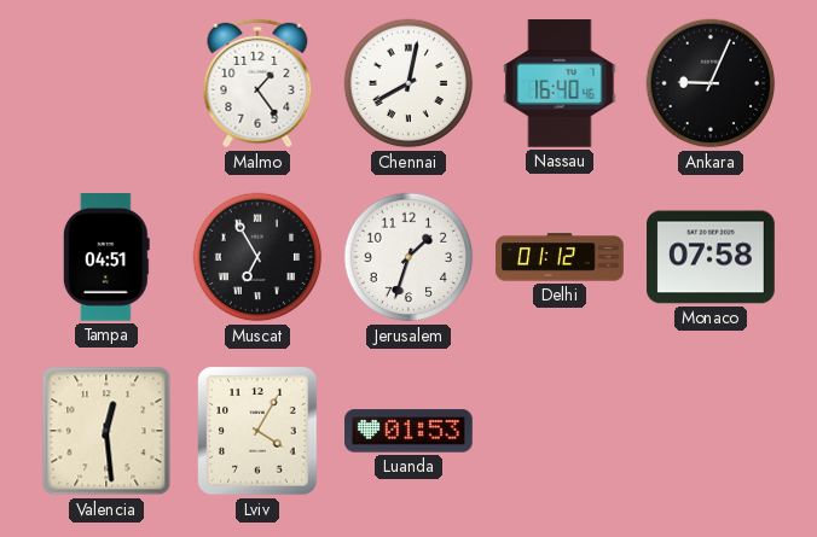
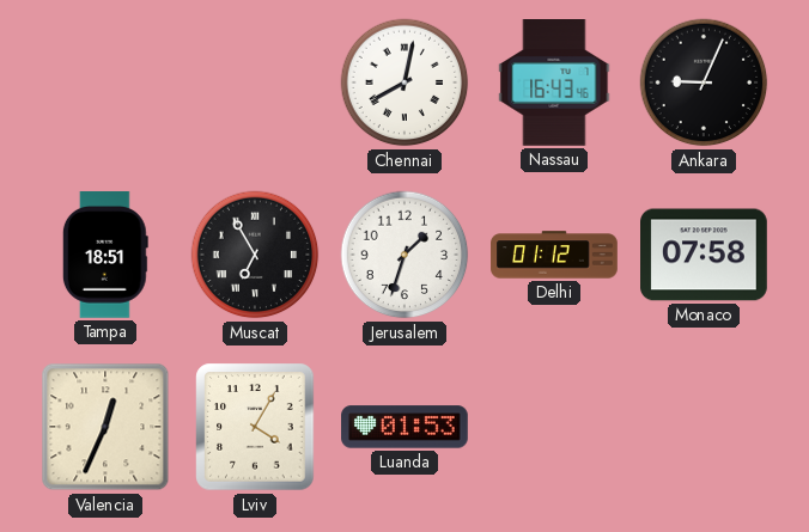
Malmo: 1:24 -> none
Nassau: 16:40 -> 16:43
Tampa: 04:51 -> 18:51
Valencia: 12:29 -> 12:34
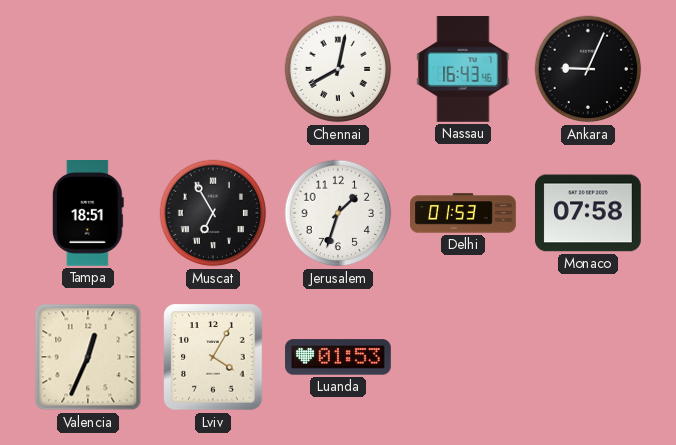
Delhi: 01:12 -> 01:53
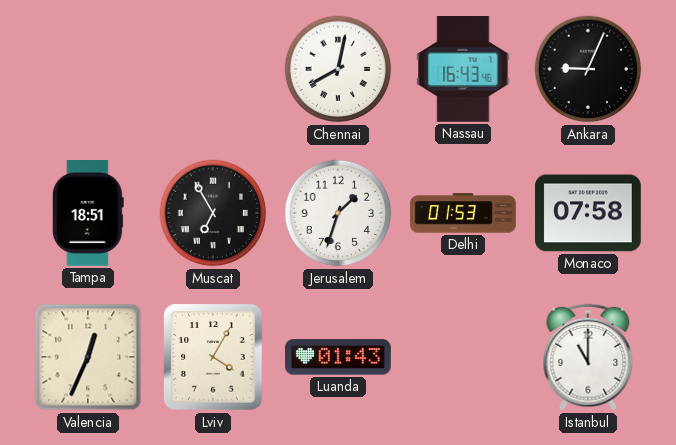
Luanda: 01:53 -> 01:43
Istanbul: none -> 11:00
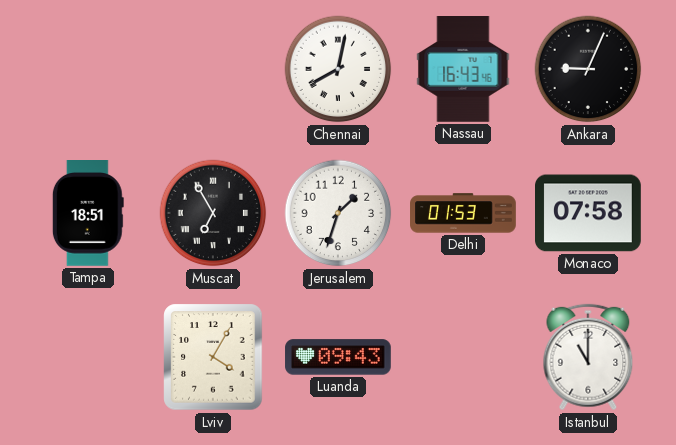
Valencia: 12:34 -> none
Luanda: 01:43 -> 09:43
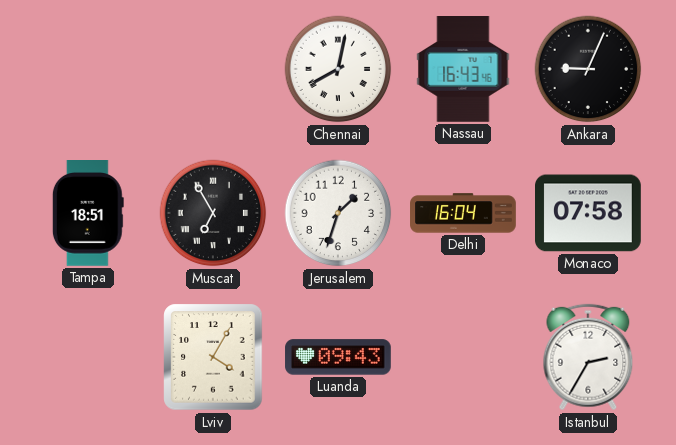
Delhi: 01:53 -> 16:04
Istanbul: 11:00 -> 2:35
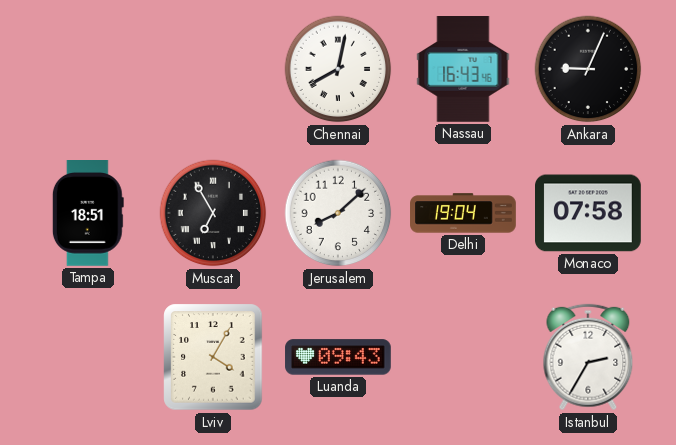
Jerusalem: 1:33 -> 8:08
Delhi: 16:04 -> 19:04
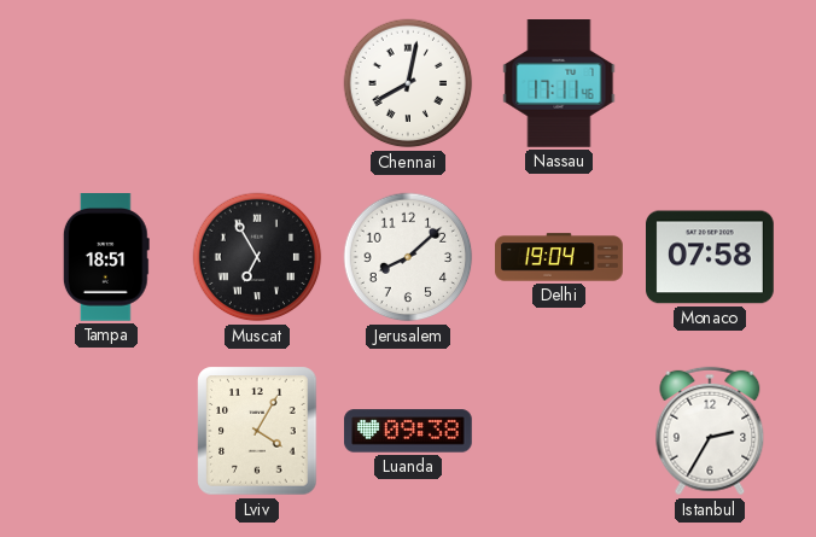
Nassau: 16:43 -> 17:11
Ankara: 9:04 -> none
Luanda: 09:43 -> 09:38
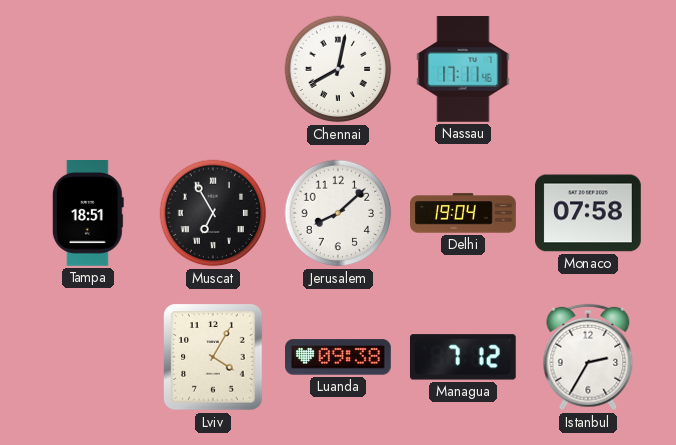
Managua: none -> 7:12
